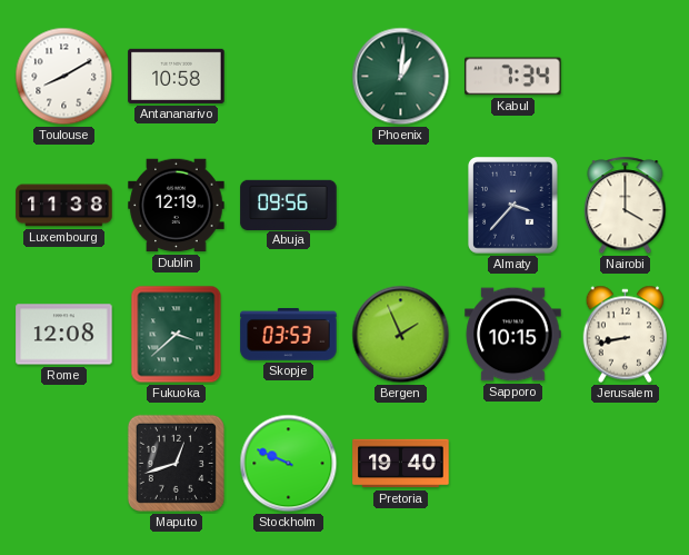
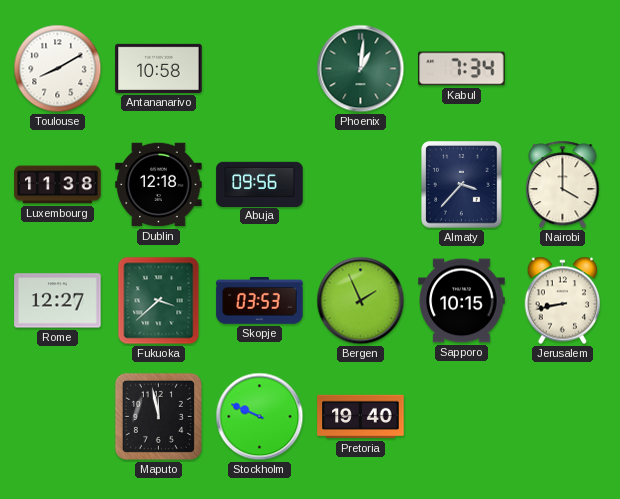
Dublin: 12:19 -> 12:18
Rome: 12:08 -> 12:27
Maputo: 12:42 -> 11:58
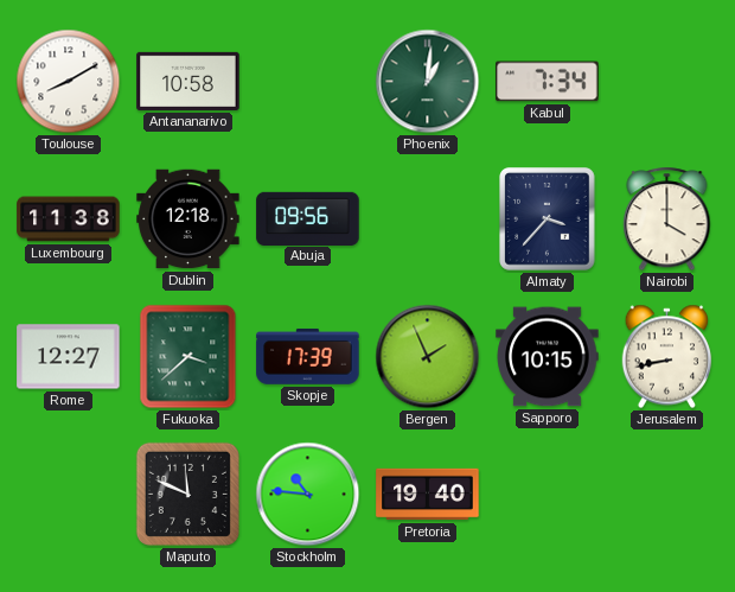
Skopje: 03:53 -> 17:39
Maputo: 11:58 -> 11:49
Stockholm: 9:49 -> 10:46
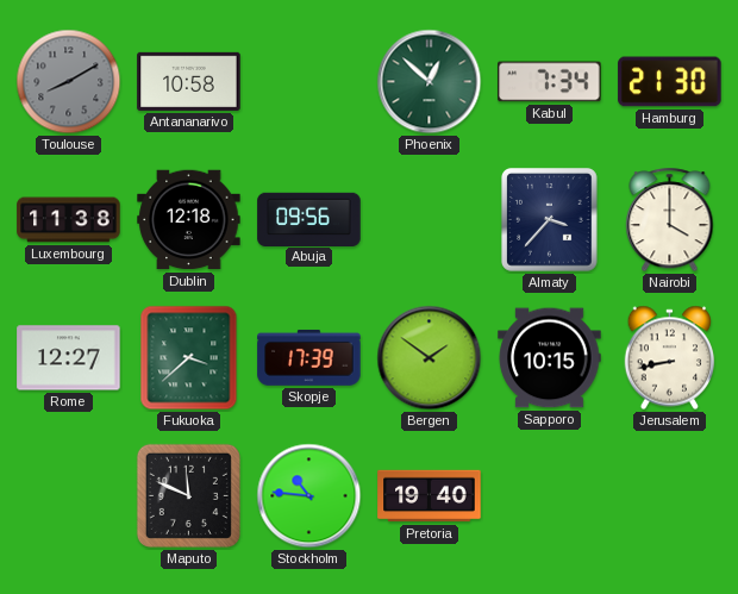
Toulouse dial: white -> grey
Phoenix: 1:01 -> 12:52
Hamburg: none -> 21:30
Bergen: 1:56 -> 1:51
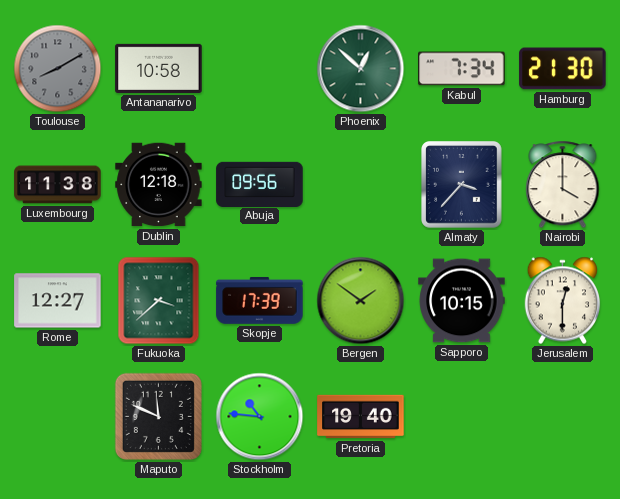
Jerusalem: 8:43 -> 12:30
